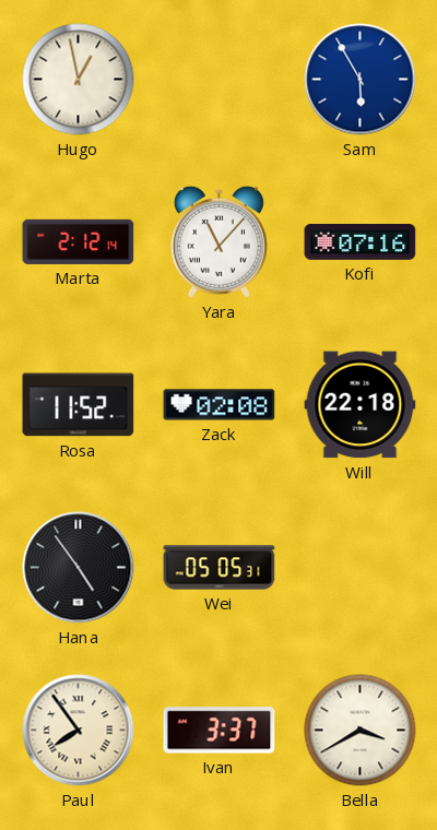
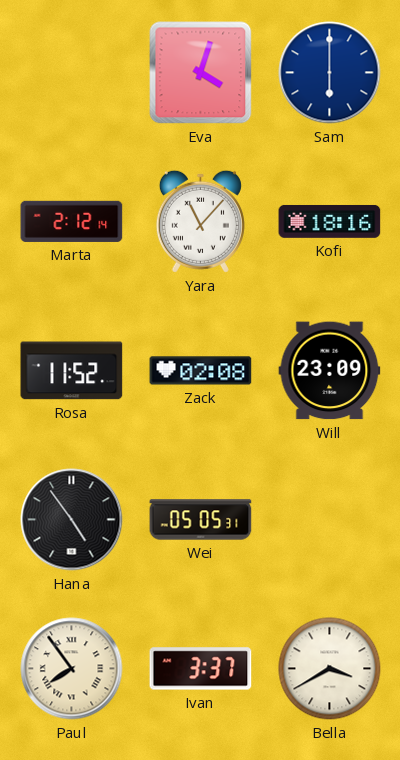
Hugo: 12:58 -> none
Eva: none -> 4:03
Sam: 5:55 -> 6:00
Kofi: 07:16 -> 18:16
Will: 22:18 -> 23:09
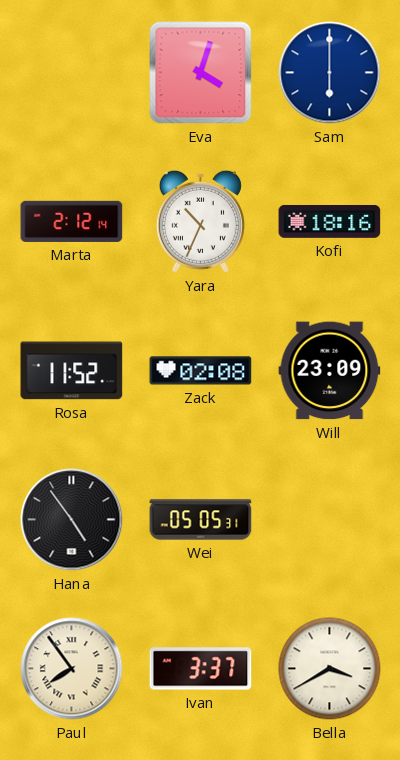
Yara: 11:07 -> 10:34
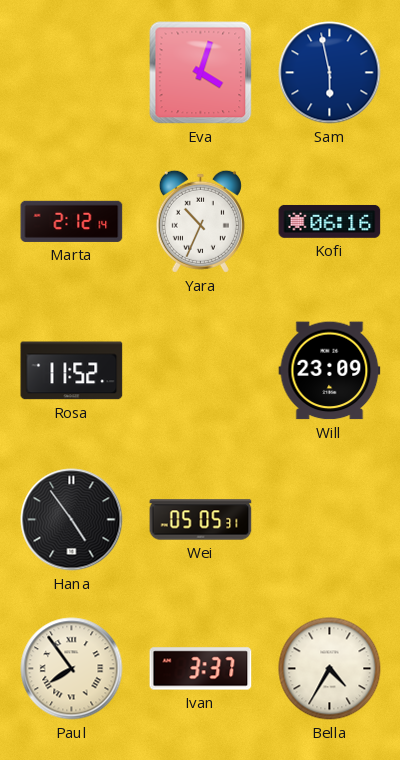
Sam: 6:00 -> 5:58
Kofi: 18:16 -> 06:16
Zack: 02:08 -> none
Bella: 3:40 -> 4:35
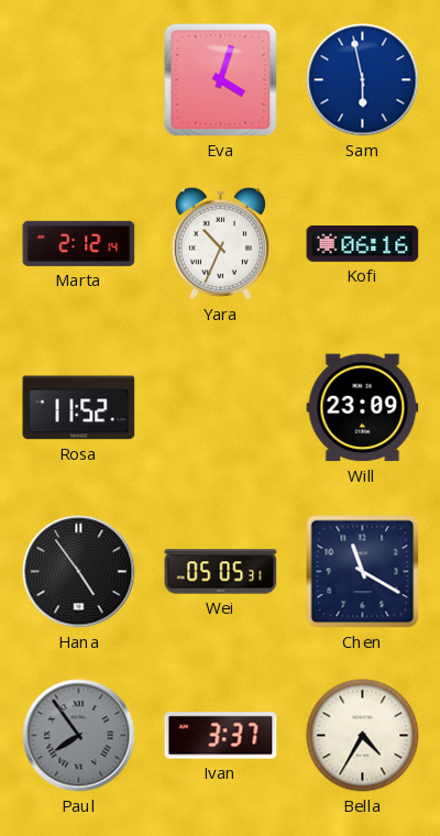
Chen: none -> 11:20
Paul dial: cream -> grey
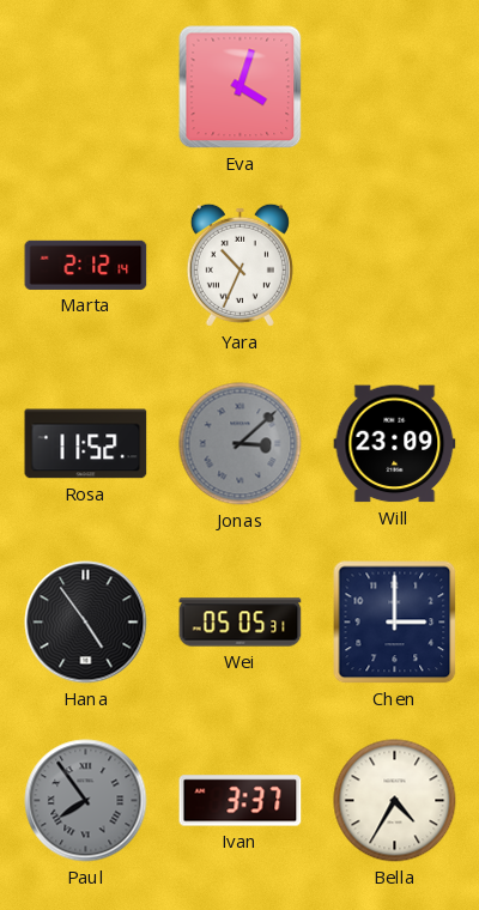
Sam: 5:58 -> none
Kofi: 06:16 -> none
Jonas: none -> 3:08
Chen: 11:20 -> 3:00
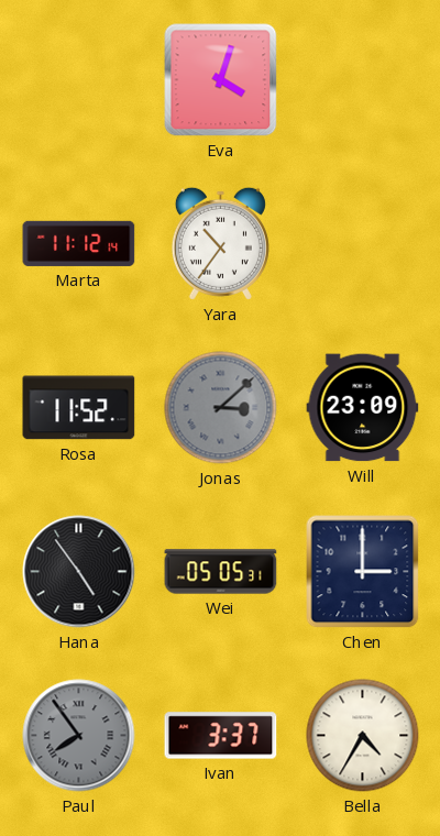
Marta: 2:12 -> 11:12
Yara: 10:34 -> 10:36
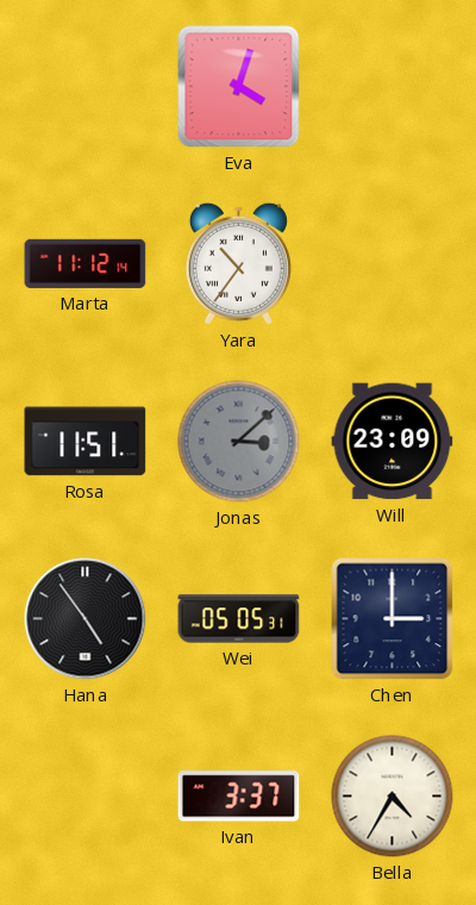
Rosa: 11:52 -> 11:51
Paul: 7:54 -> none
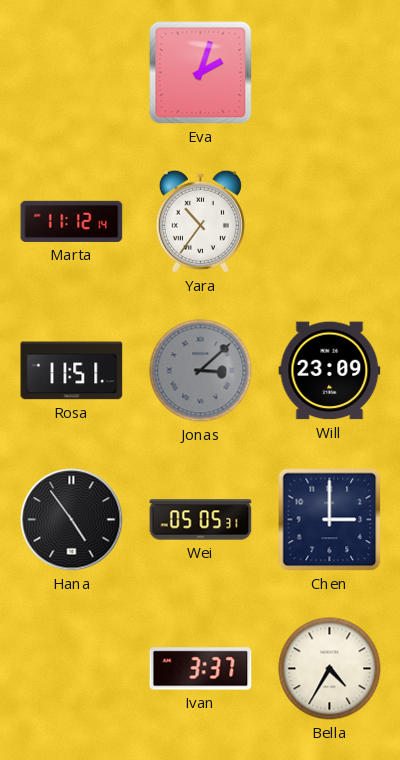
Eva: 4:03 -> 2:03
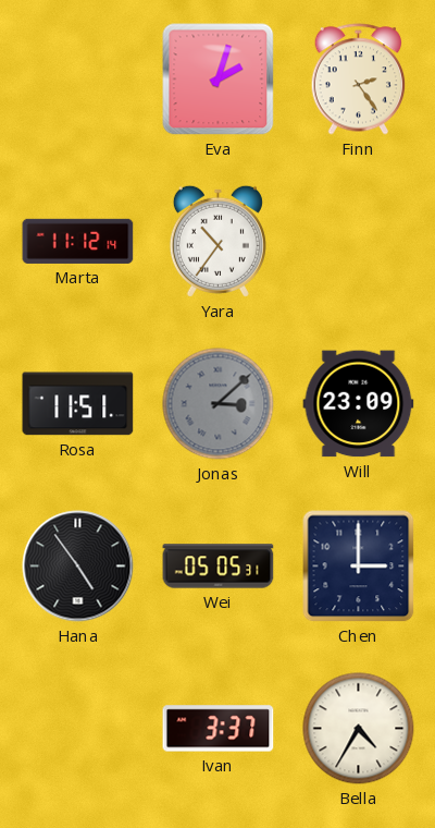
Finn: none -> 2:24
